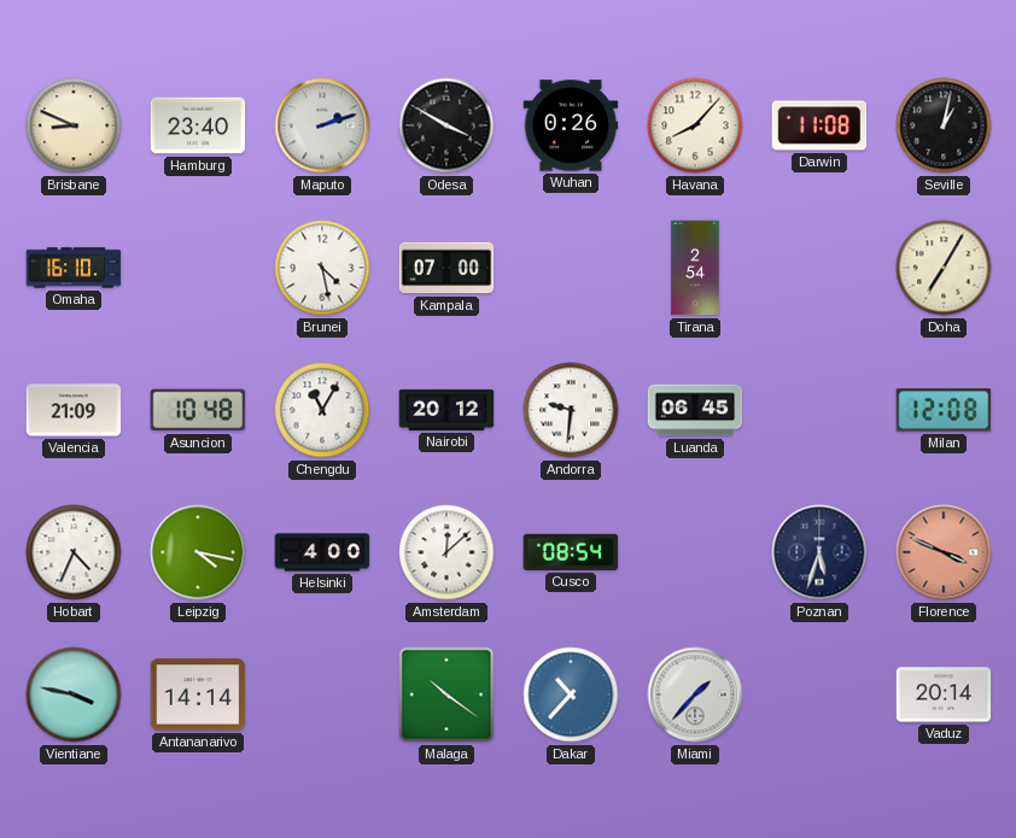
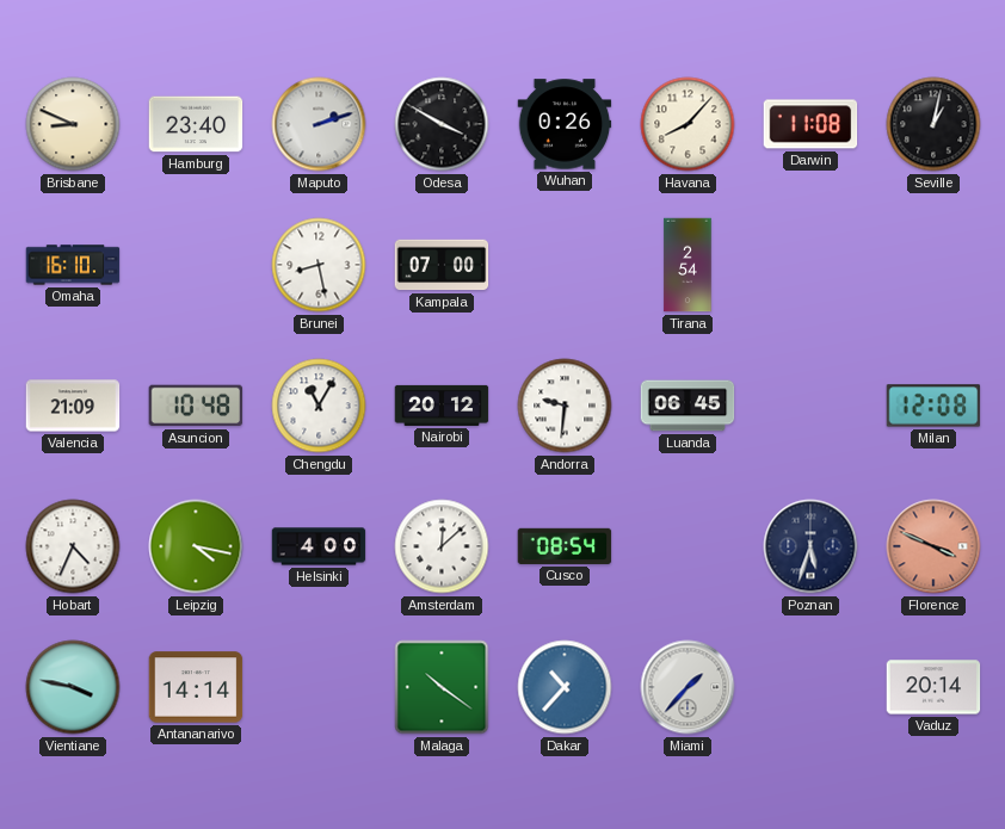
Brunei: 4:28 -> 8:28
Doha: 7:05 -> none
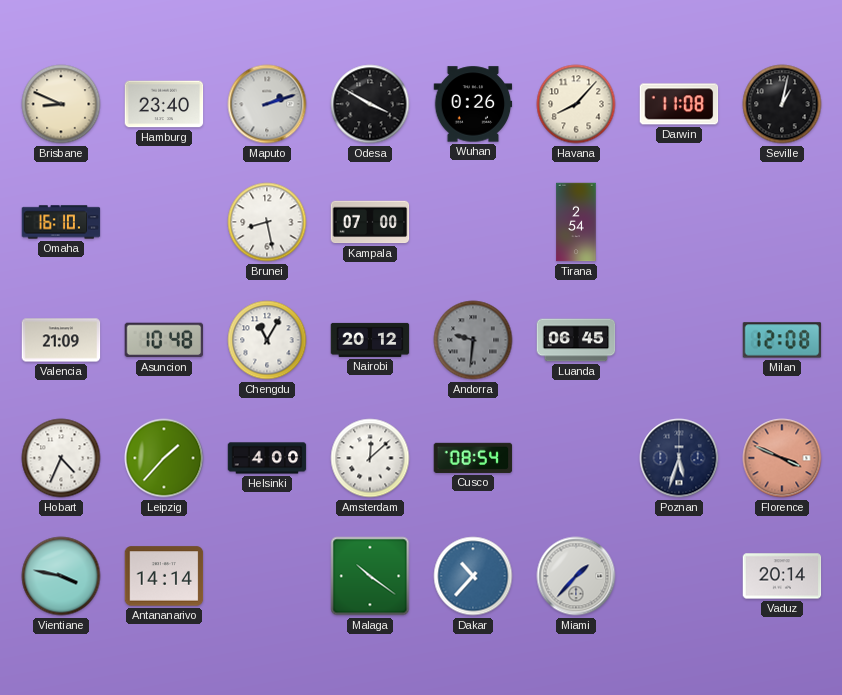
Andorra dial: white -> grey
Leipzig: 4:17 -> 1:37
